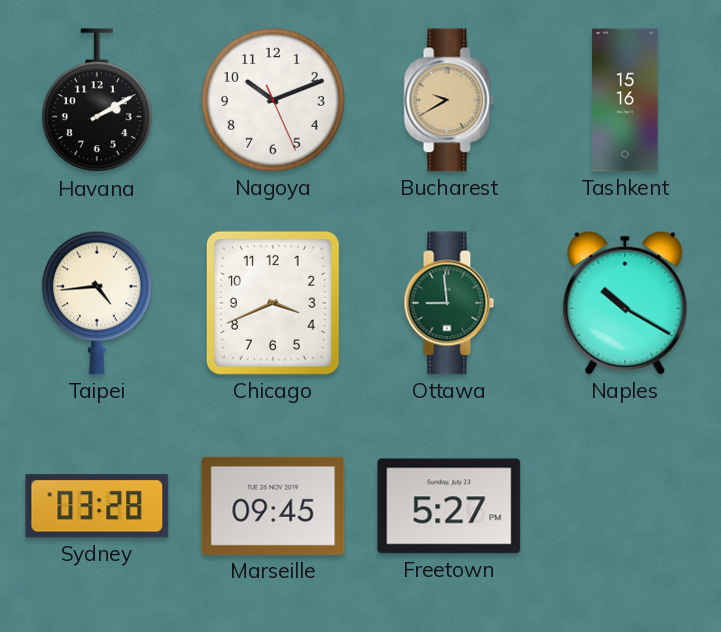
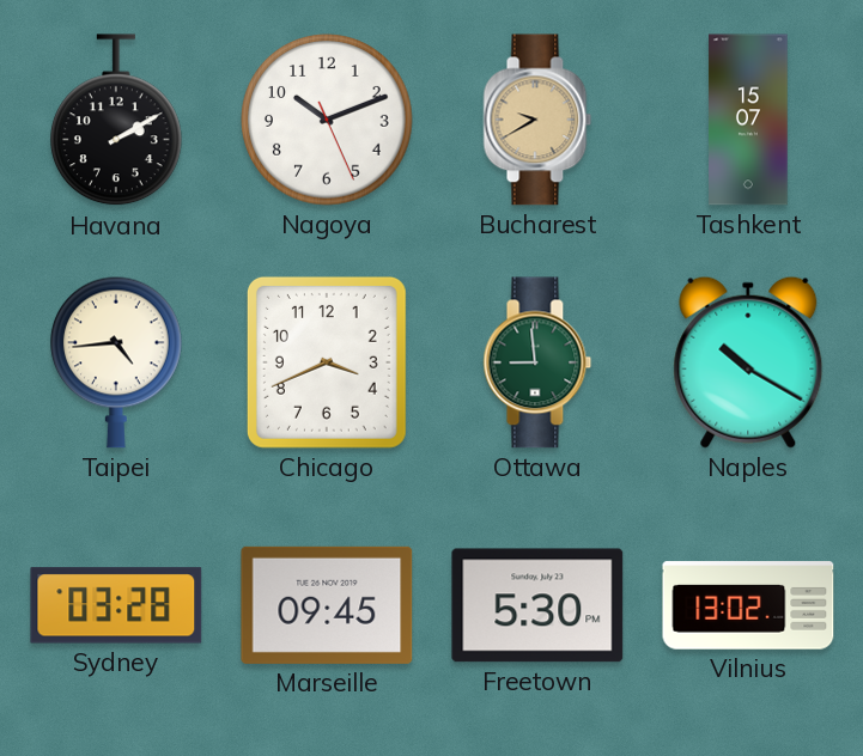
Tashkent: 15:16 -> 15:07
Freetown: 5:27 -> 5:30
Vilnius: none -> 13:02
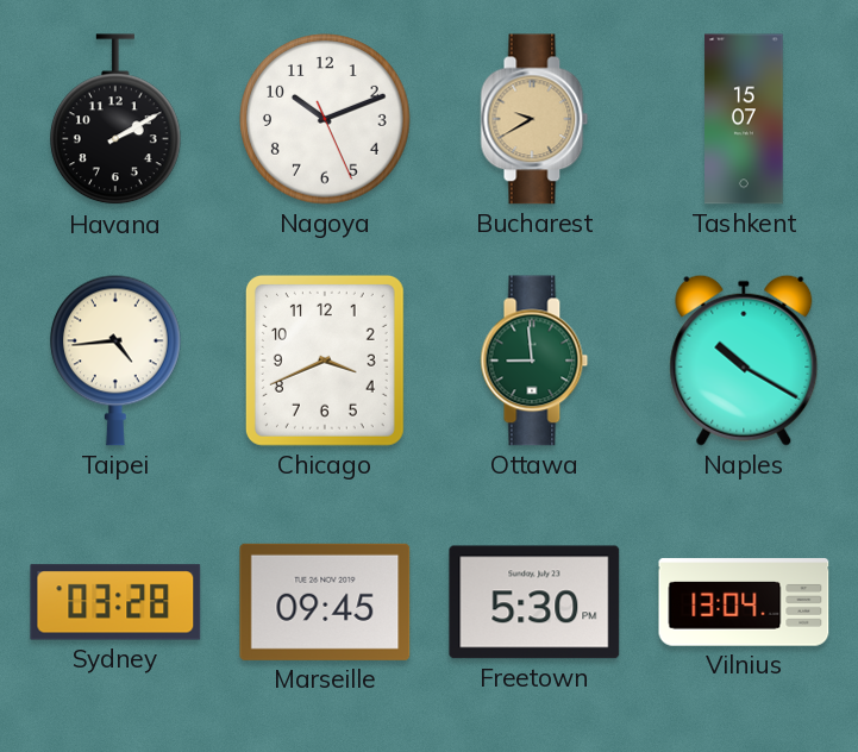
Vilnius: 13:02 -> 13:04
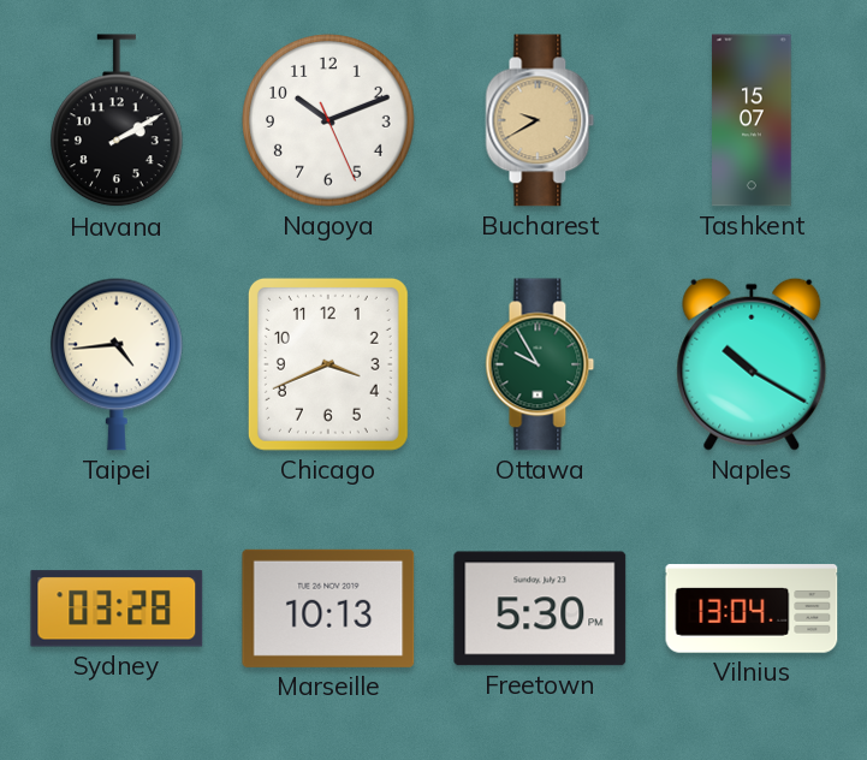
Ottawa: 8:59 -> 9:55
Marseille: 09:45 -> 10:13
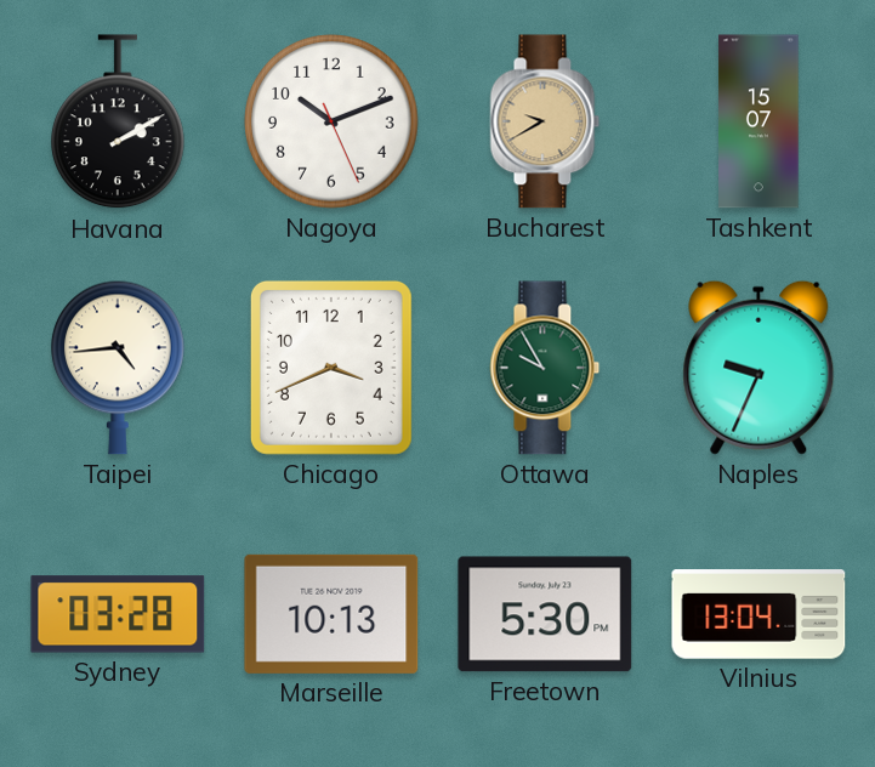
Naples: 10:20 -> 9:34
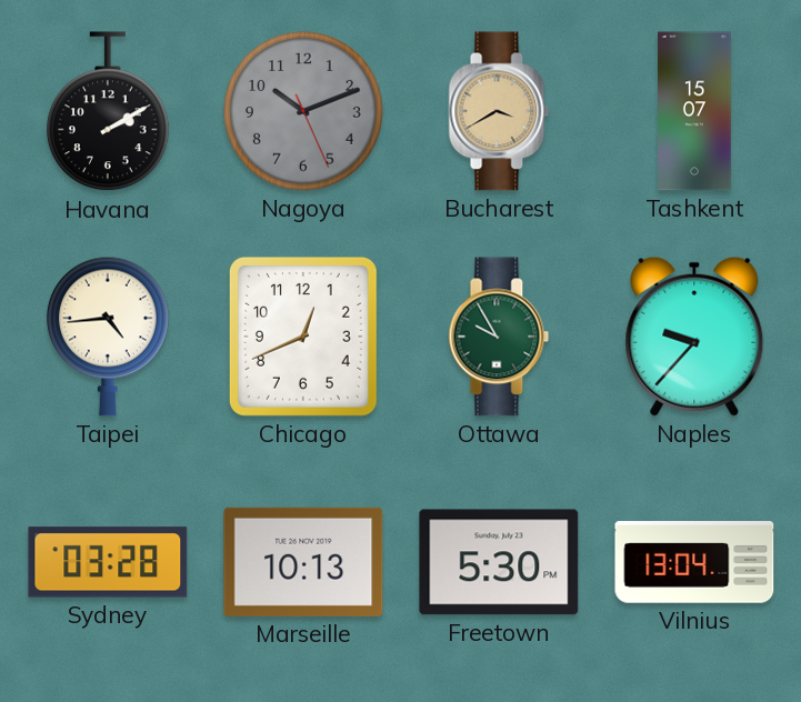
Nagoya dial: white -> grey
Bucharest: 9:40 -> 3:40
Chicago: 3:41 -> 12:41
Naples: 9:34 -> 9:37
